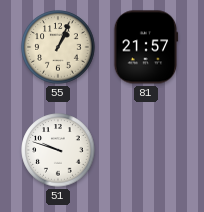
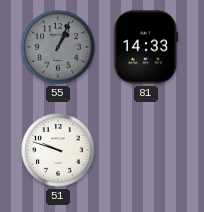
55 dial: cream -> grey
81: 21:57 -> 14:33
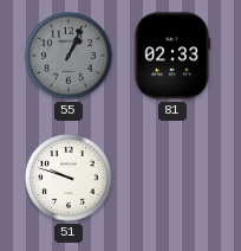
81: 14:33 -> 02:33
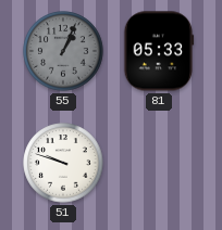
81: 02:33 -> 05:33
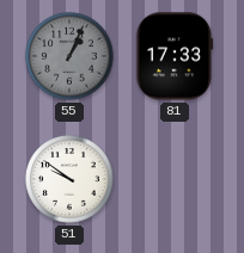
81: 05:33 -> 17:33
51: 9:48 -> 9:51
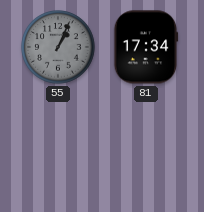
81: 17:33 -> 17:34
51: 9:51 -> none
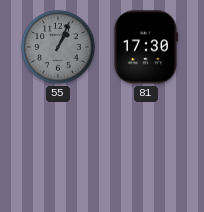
81: 17:34 -> 17:30
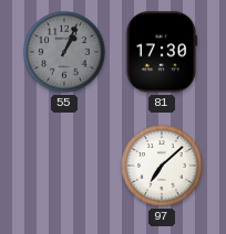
97: none -> 7:08
